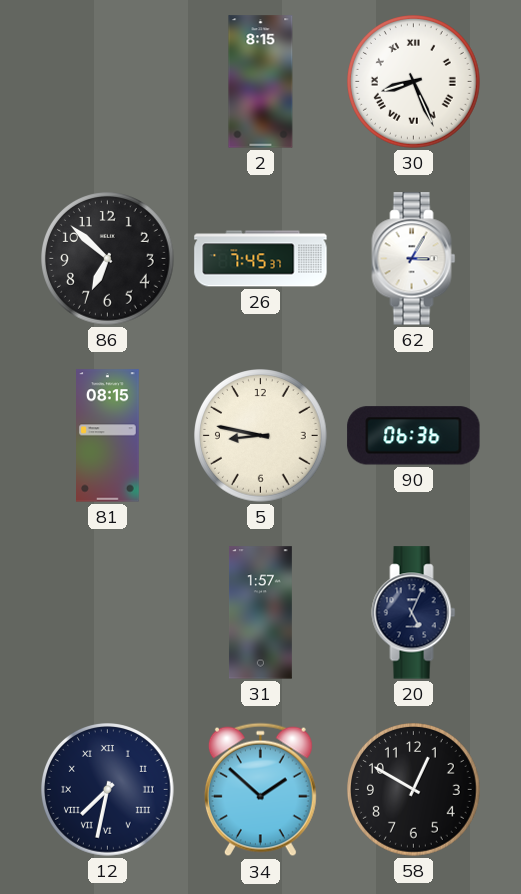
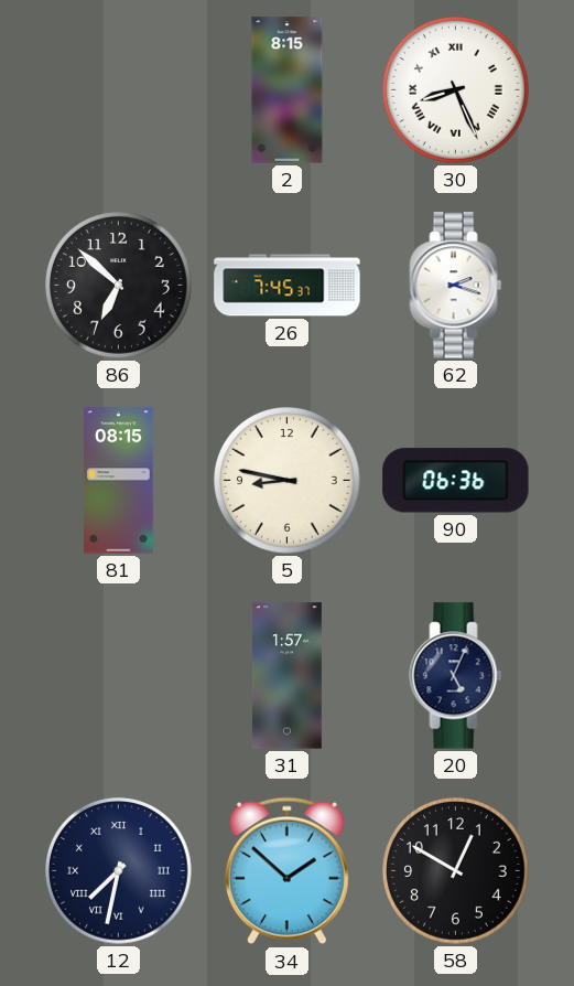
62: 3:05 -> 2:18
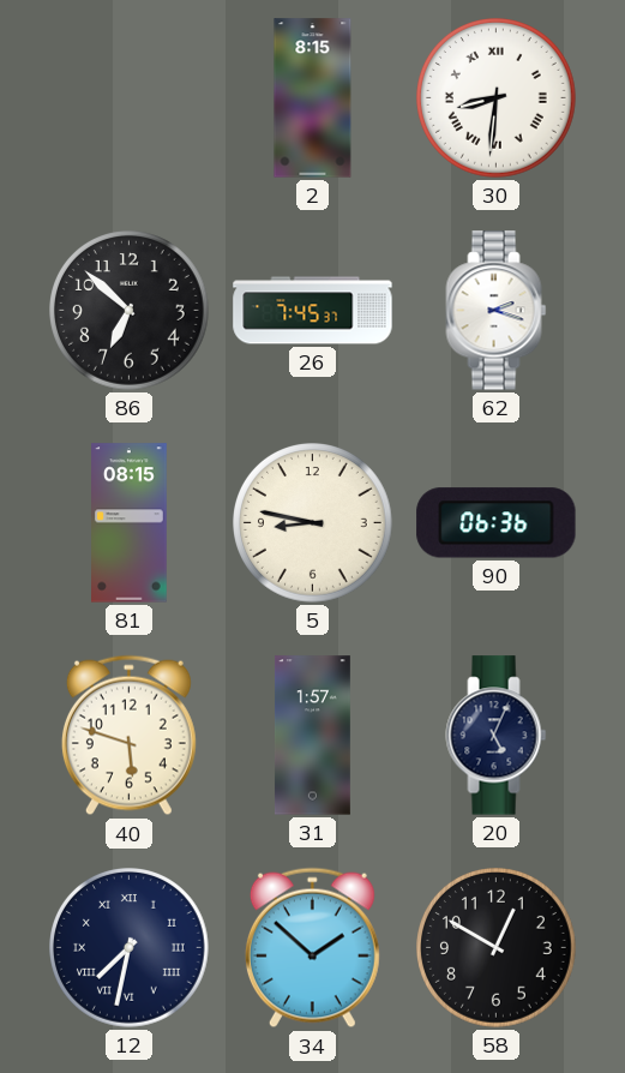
30: 8:26 -> 8:31
40: none -> 5:48
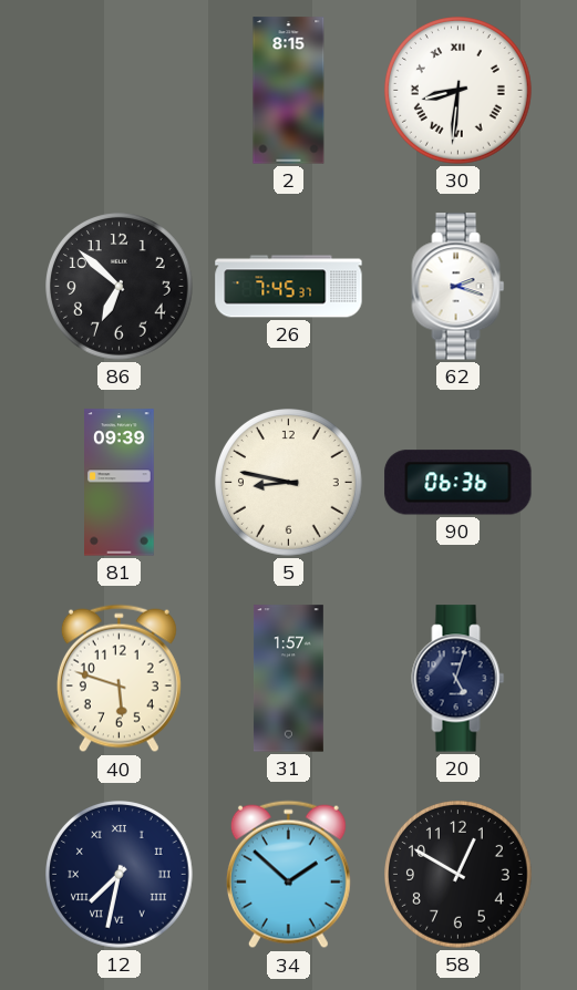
81: 08:15 -> 09:39
20: 5:04 -> 5:03
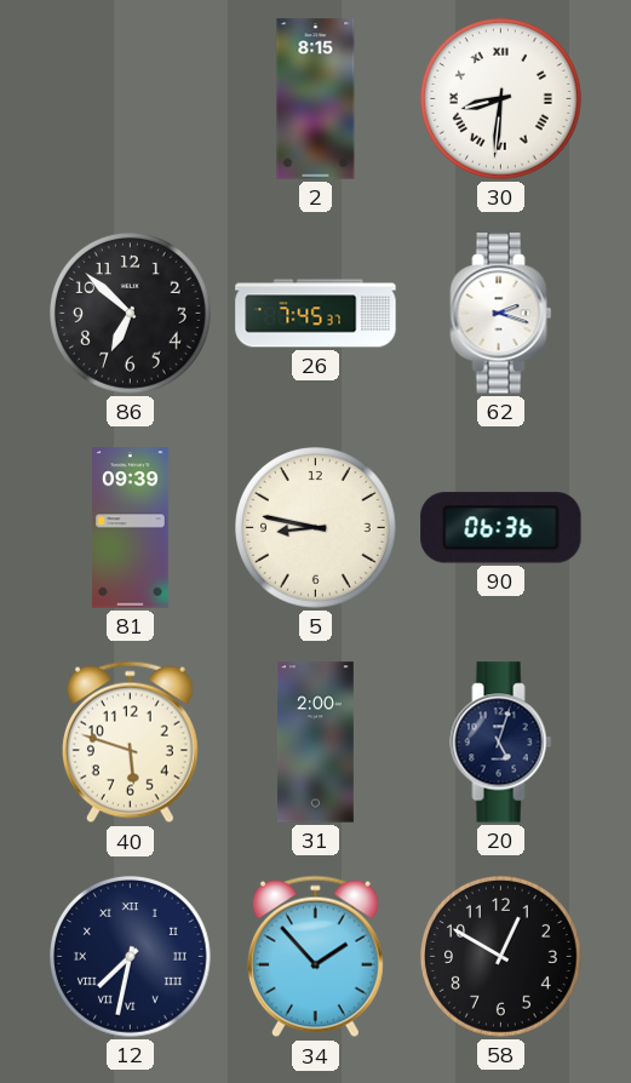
31: 1:57 -> 2:00
34: 1:52 -> 1:53
